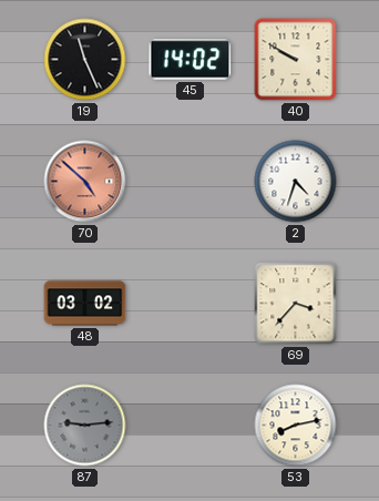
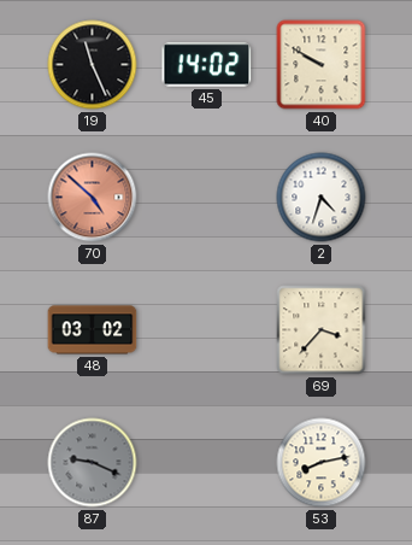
87: 9:14 -> 9:19
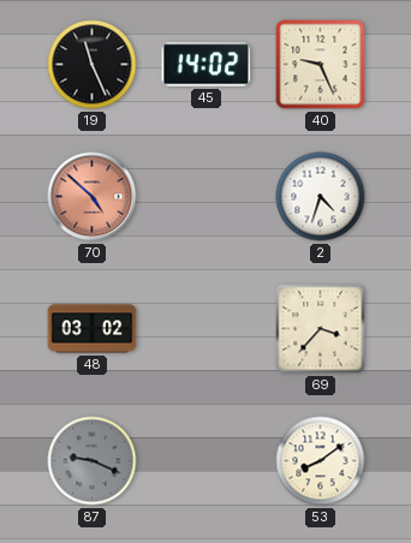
40: 9:50 -> 9:26
53: 8:13 -> 8:09
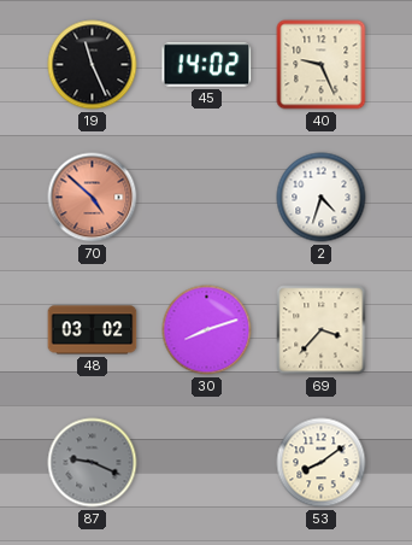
30: none -> 8:12
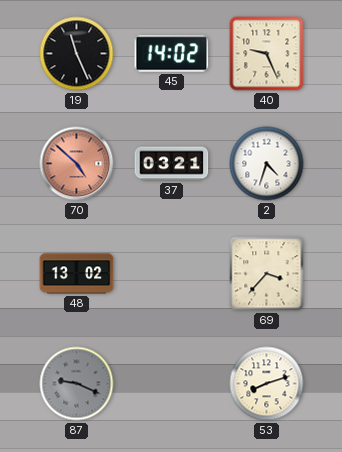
37: none -> 03:21
48: 03:02 -> 13:02
30: 8:12 -> none
53: 8:09 -> 8:12
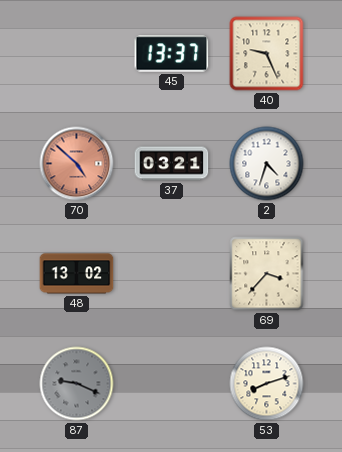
19: 11:26 -> none
45: 14:02 -> 13:37
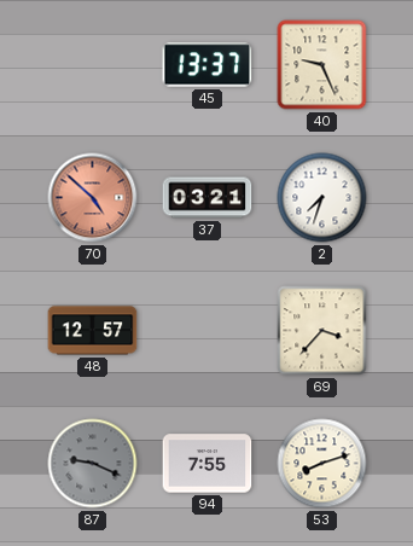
2: 4:33 -> 7:33
48: 13:02 -> 12:57
94: none -> 7:55
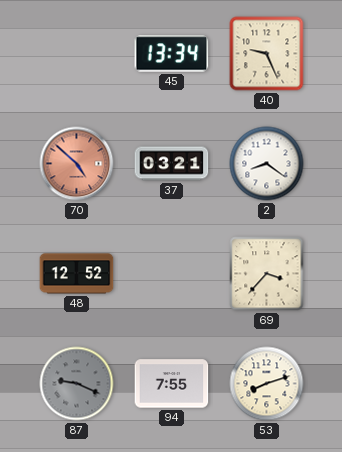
45: 13:37 -> 13:34
2: 7:33 -> 8:21
48: 12:57 -> 12:52
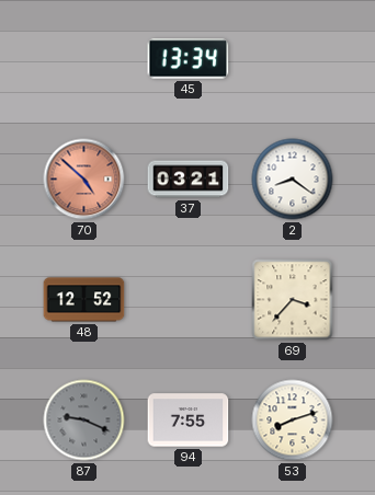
40: 9:26 -> none
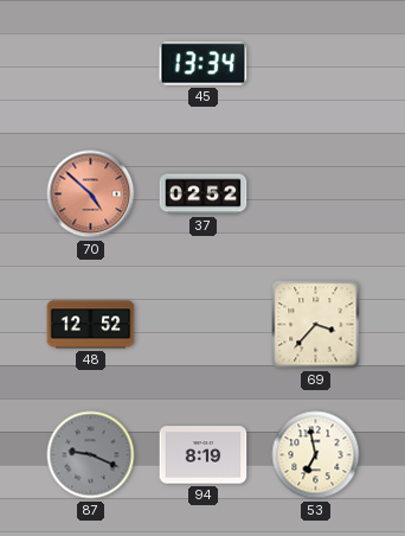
37: 03:21 -> 02:52
2: 8:21 -> none
94: 7:55 -> 8:19
53: 8:12 -> 6:58
